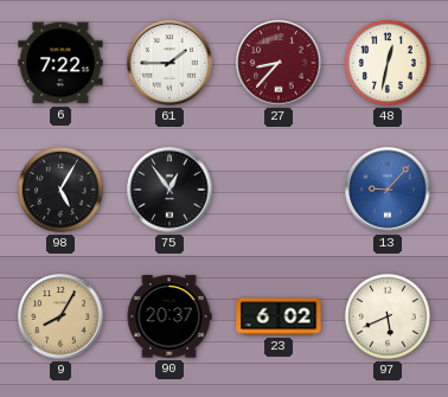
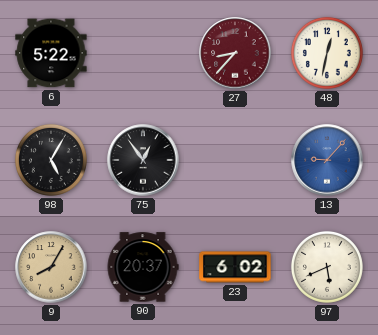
6: 7:22 -> 5:22
61: 1:45 -> none
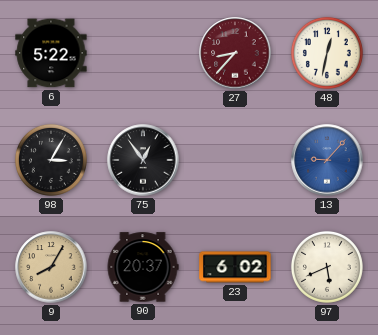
98: 5:05 -> 3:05
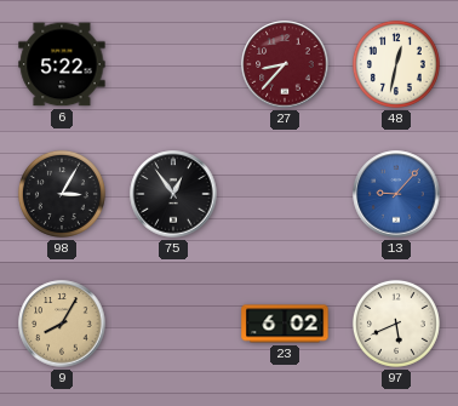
90: 20:37 -> none
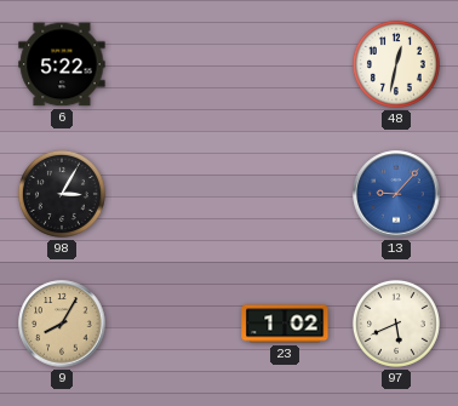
27: 8:37 -> none
75: 12:54 -> none
23: 6:02 -> 1:02
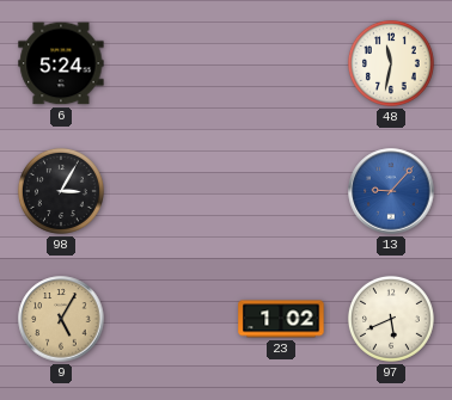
6: 5:22 -> 5:24
48: 12:32 -> 11:32
9: 8:05 -> 5:05
